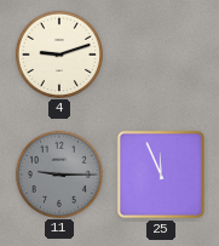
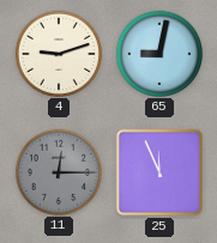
65: none -> 9:02
11: 9:15 -> 12:15
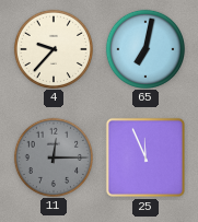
4: 9:12 -> 9:37
65: 9:02 -> 7:02
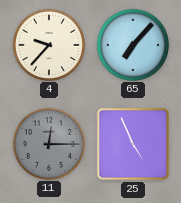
65: 7:02 -> 7:07
25: 11:56 -> 4:56
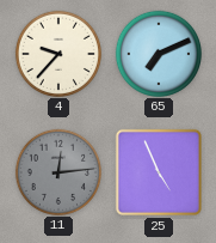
65: 7:07 -> 7:11
11: 12:15 -> 12:14
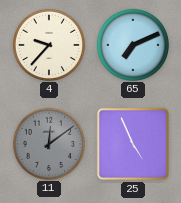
11: 12:14 -> 12:09
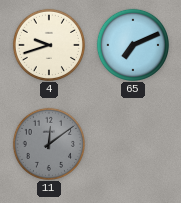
4: 9:37 -> 9:42
25: 4:56 -> none
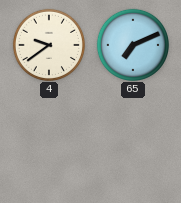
4: 9:42 -> 9:39
11: 12:09 -> none
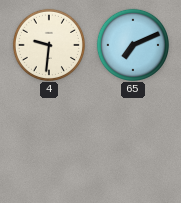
4: 9:39 -> 9:31
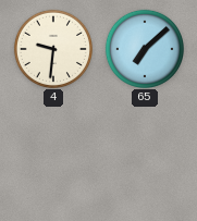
65: 7:11 -> 7:08
